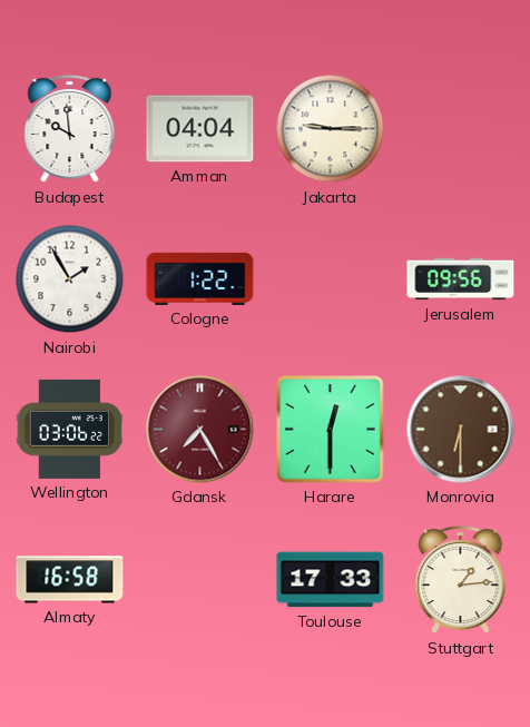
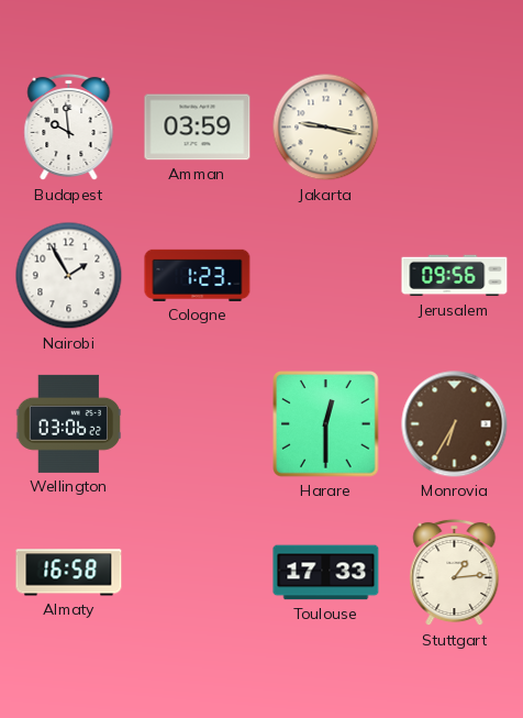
Amman: 04:04 -> 03:59
Jakarta: 9:15 -> 9:17
Cologne: 1:22 -> 1:23
Gdansk: 7:25 -> none
Monrovia: 6:30 -> 6:35
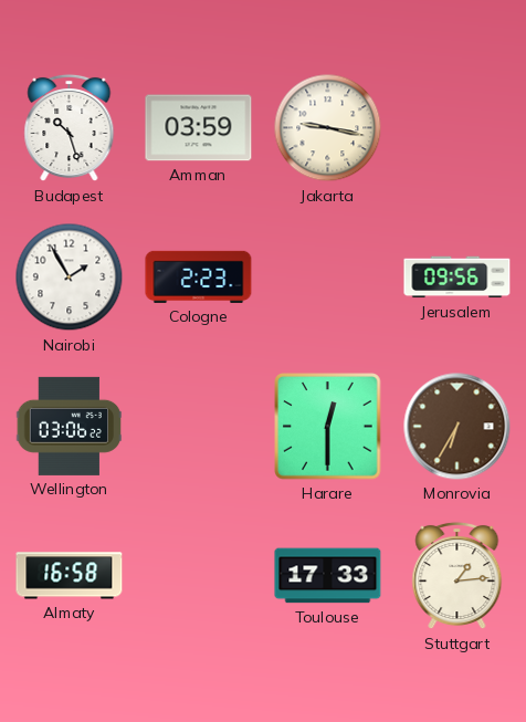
Budapest: 9:59 -> 10:27
Cologne: 1:23 -> 2:23
